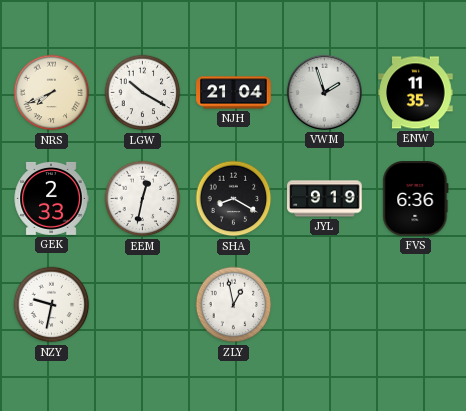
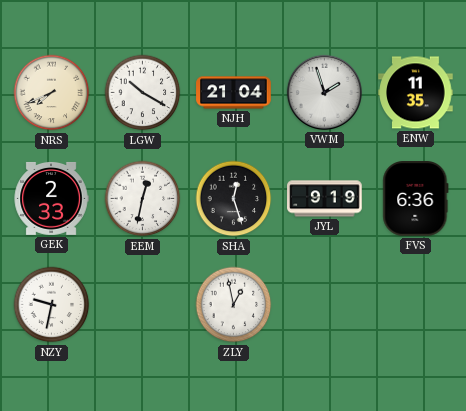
SHA: 8:20 -> 12:27
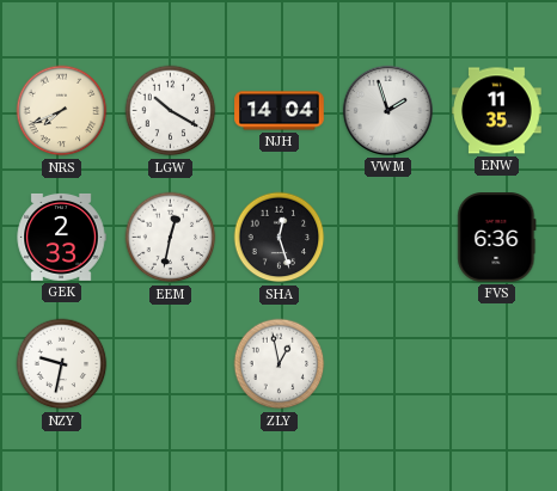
NJH: 21:04 -> 14:04
JYL: 9:19 -> none
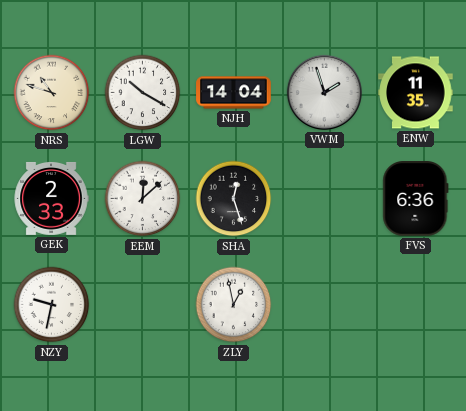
NRS: 7:41 -> 10:48
EEM: 12:32 -> 12:08
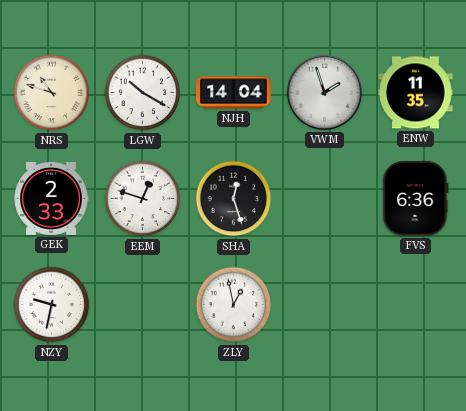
EEM: 12:08 -> 12:48
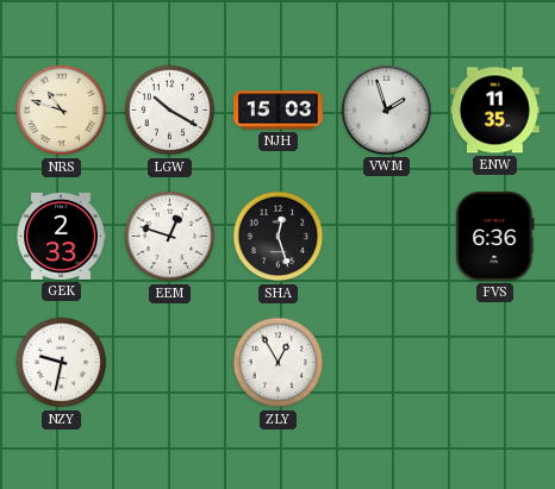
NJH: 14:04 -> 15:03
ZLY: 12:58 -> 12:55
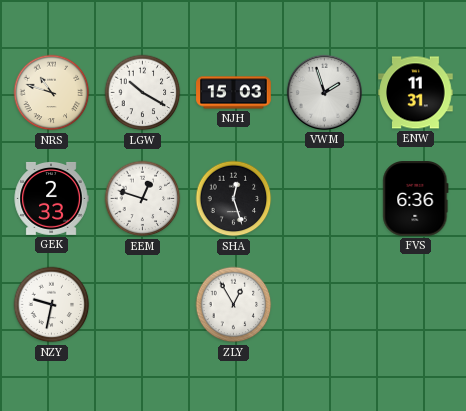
ENW: 11:35 -> 11:31
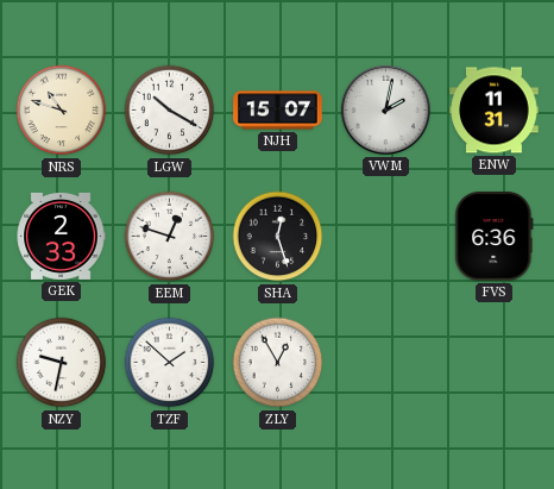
NJH: 15:03 -> 15:07
VWM: 1:57 -> 2:02
TZF: none -> 1:52
